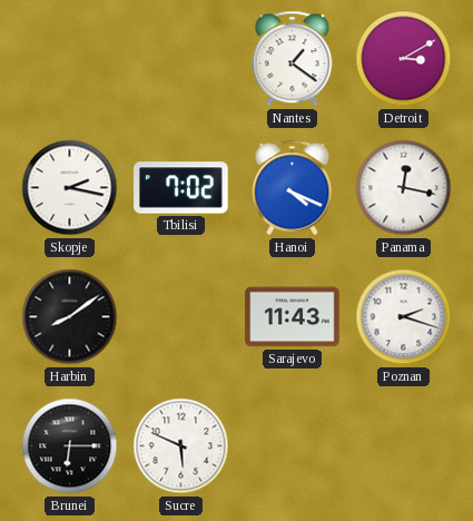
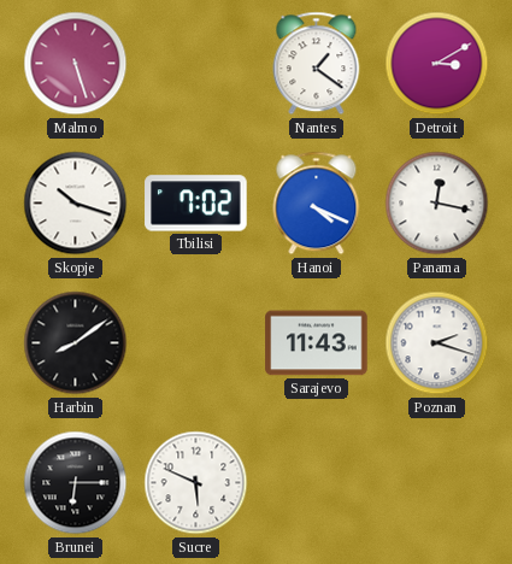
Malmo: none -> 5:27
Skopje: 2:17 -> 10:18
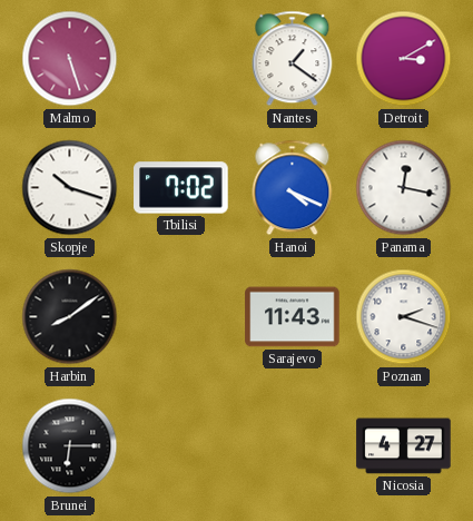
Sucre: 5:49 -> none
Nicosia: none -> 4:27
